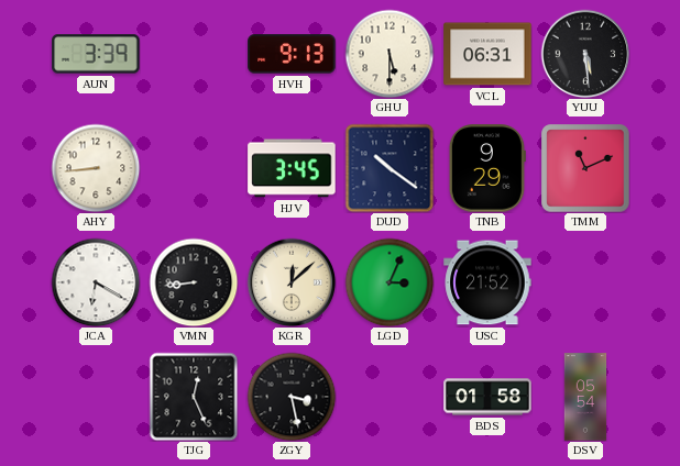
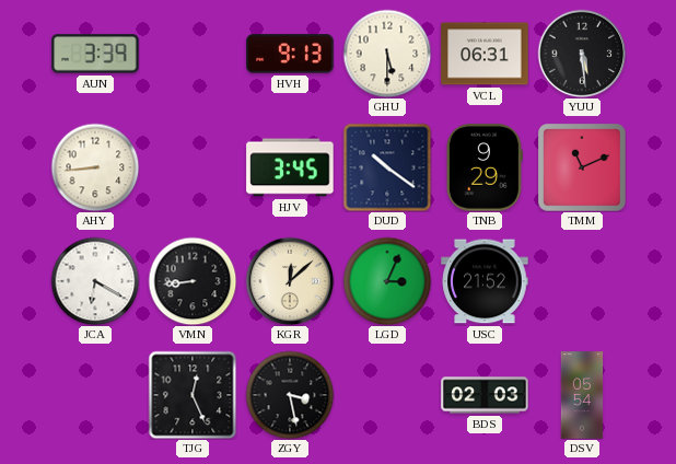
BDS: 01:58 -> 02:03
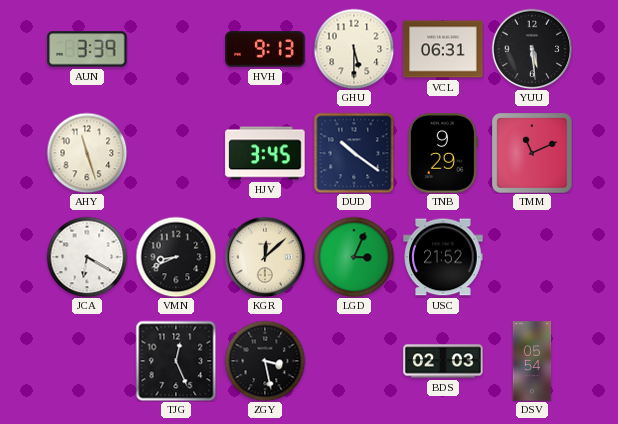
AHY: 8:44 -> 11:27
VMN: 8:44 -> 8:41
